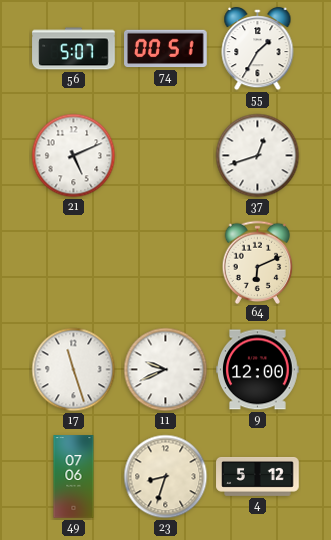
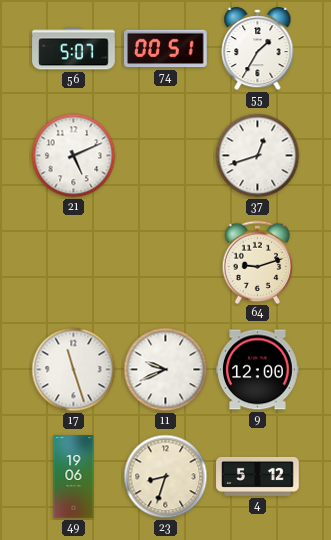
64: 6:11 -> 9:12
49: 07:06 -> 19:06
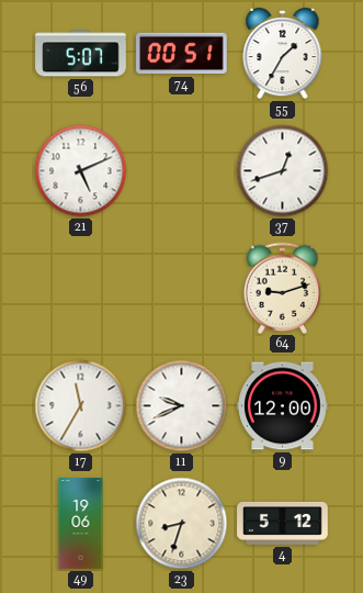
17: 11:27 -> 11:35
